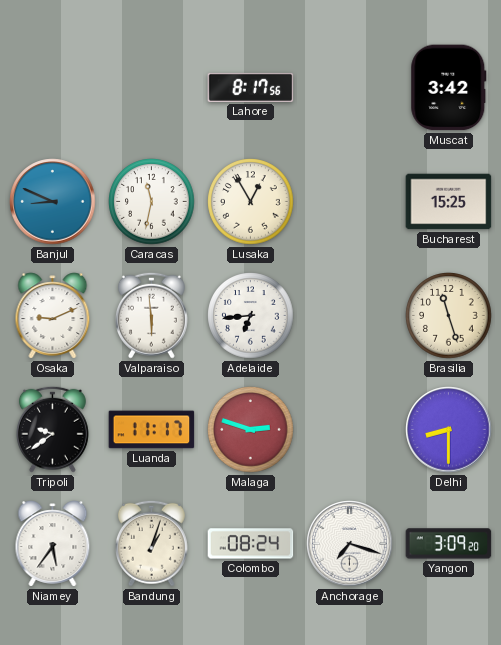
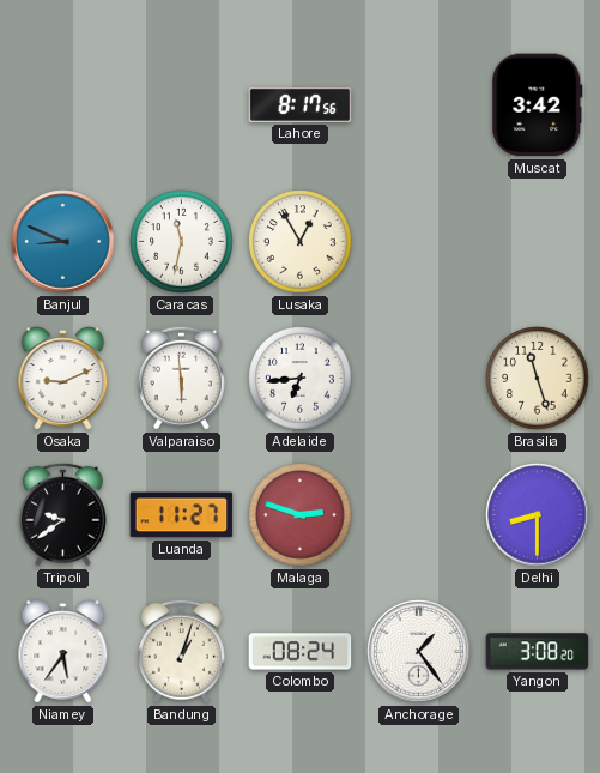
Bucharest: 15:25 -> none
Luanda: 11:17 -> 11:27
Anchorage: 7:18 -> 1:24
Yangon: 3:09 -> 3:08
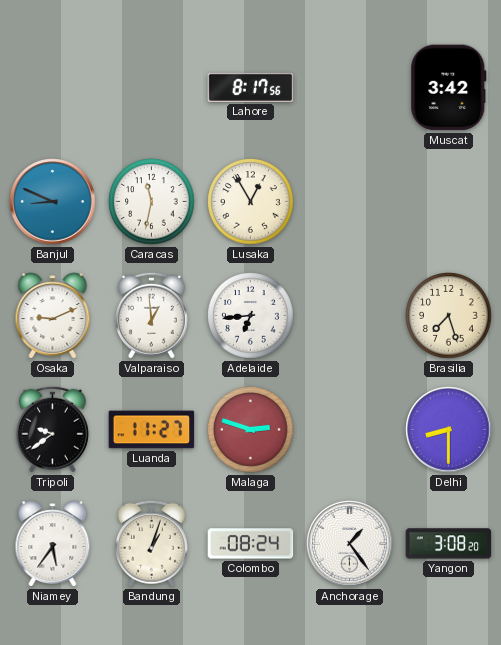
Valparaiso: 5:59 -> 12:59
Brasilia: 11:27 -> 7:27
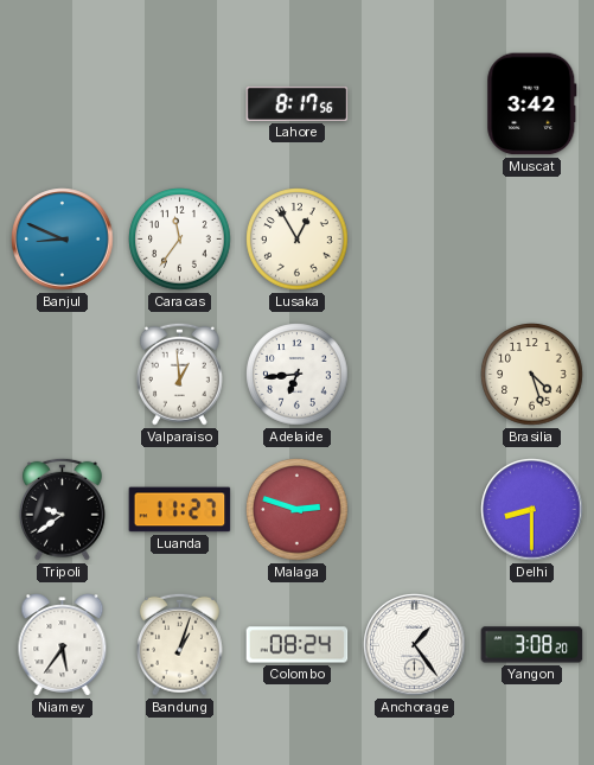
Caracas: 11:32 -> 11:36
Osaka: 9:11 -> none
Brasilia: 7:27 -> 4:27
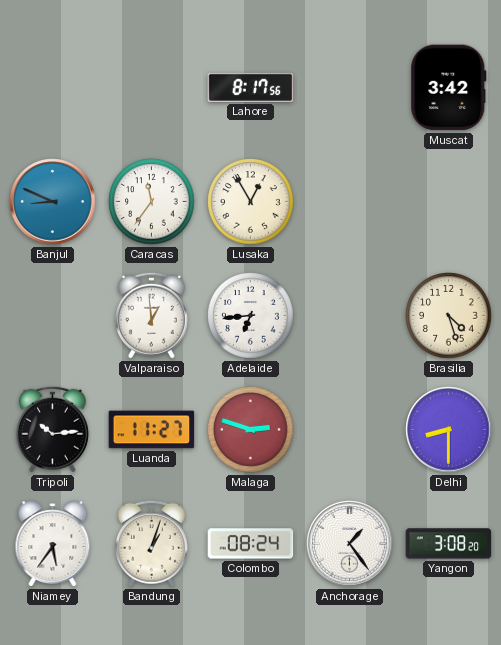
Tripoli: 9:39 -> 10:14
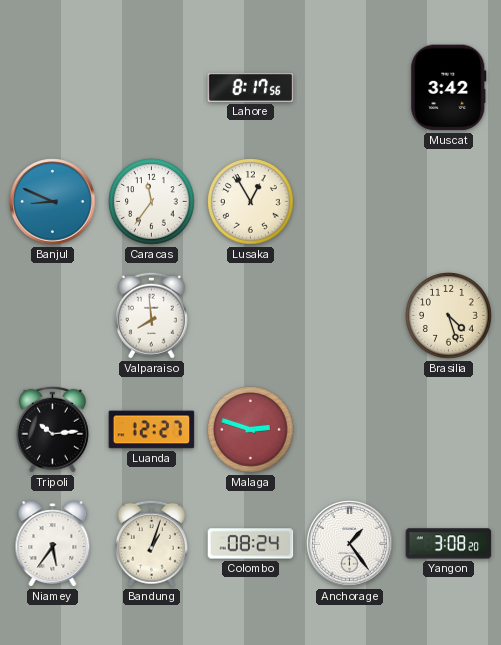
Valparaiso: 12:59 -> 7:59
Adelaide: 6:44 -> none
Luanda: 11:27 -> 12:27
Delhi: 8:30 -> none
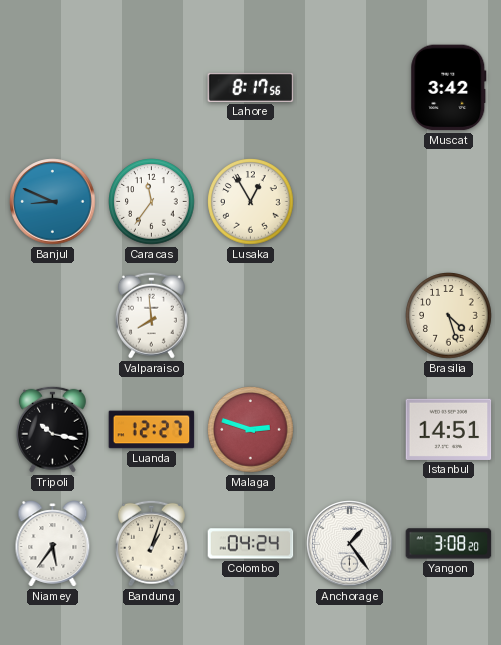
Tripoli: 10:14 -> 10:17
Istanbul: none -> 14:51
Colombo: 08:24 -> 04:24
